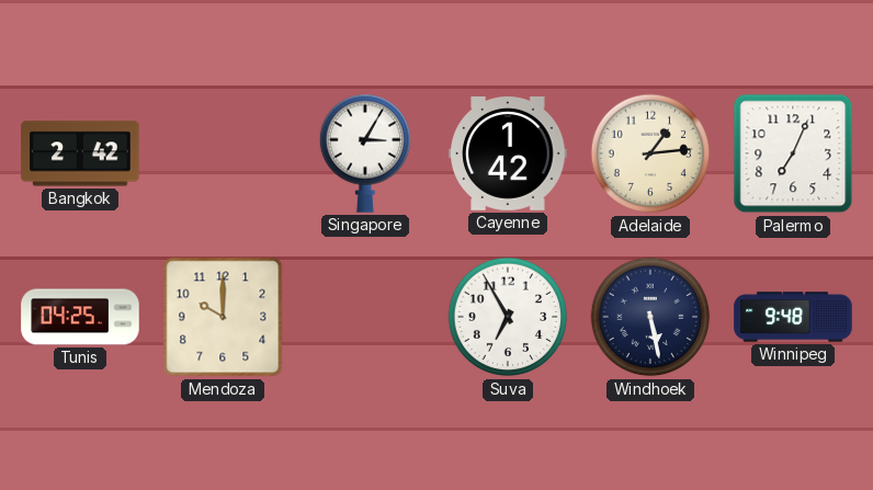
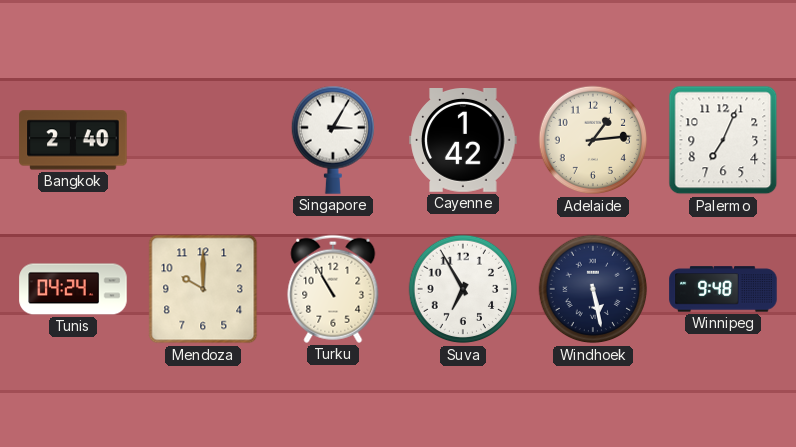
Bangkok: 2:42 -> 2:40
Tunis: 04:25 -> 04:24
Turku: none -> 10:55
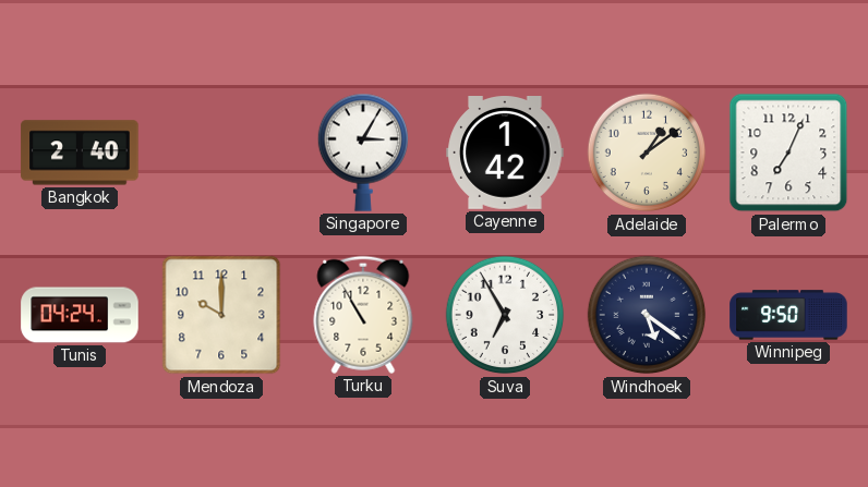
Adelaide: 1:14 -> 1:09
Windhoek: 5:28 -> 5:21
Winnipeg: 9:48 -> 9:50
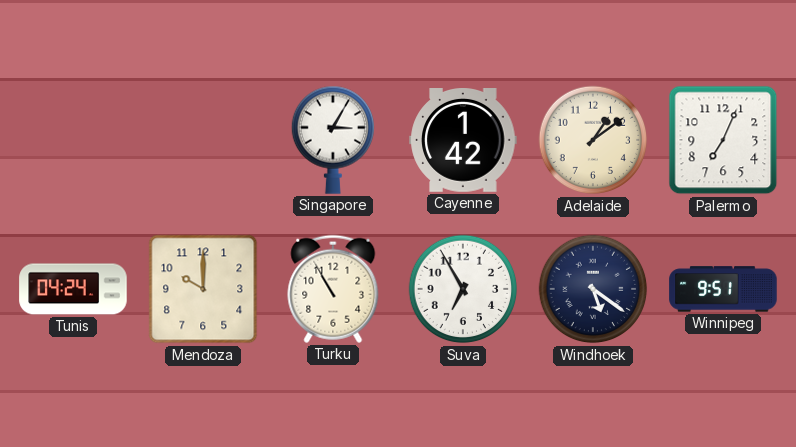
Bangkok: 2:40 -> none
Winnipeg: 9:50 -> 9:51
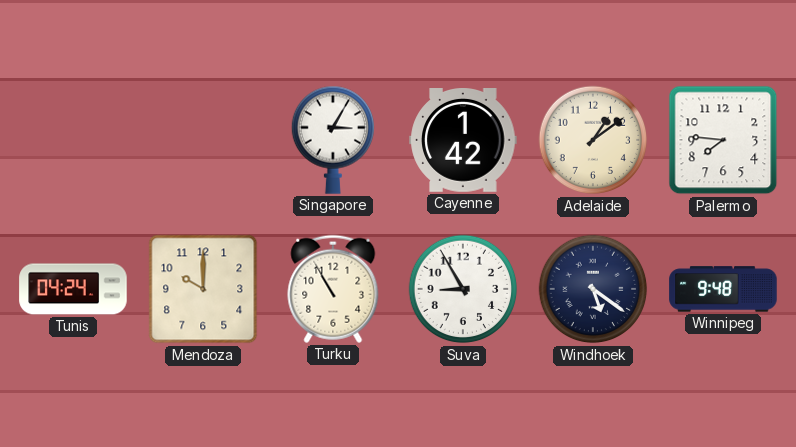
Palermo: 7:04 -> 7:46
Suva: 6:55 -> 8:55
Winnipeg: 9:51 -> 9:48
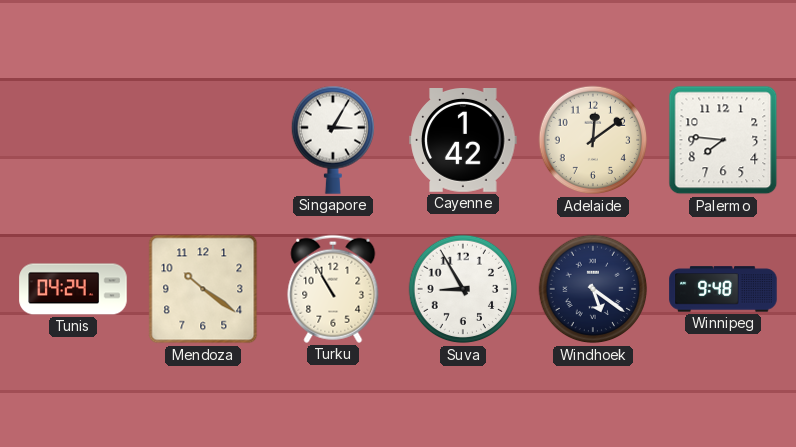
Adelaide: 1:09 -> 12:09
Mendoza: 10:00 -> 10:21
